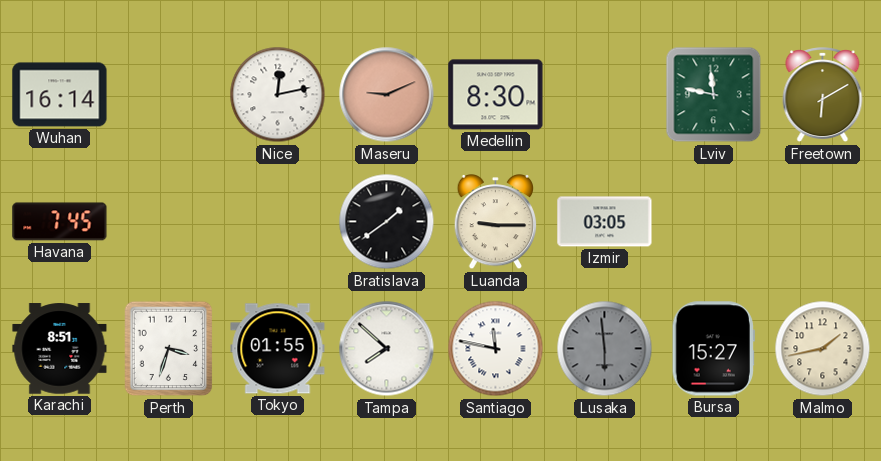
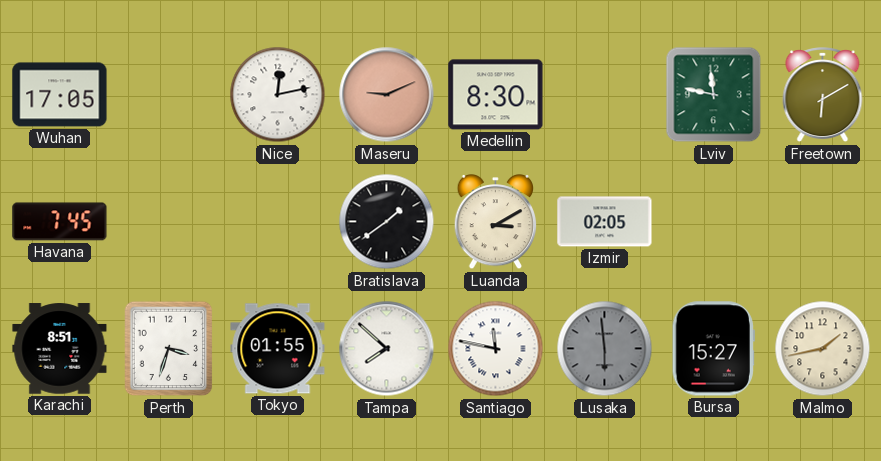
Wuhan: 16:14 -> 17:05
Luanda: 9:15 -> 3:10
Izmir: 03:05 -> 02:05
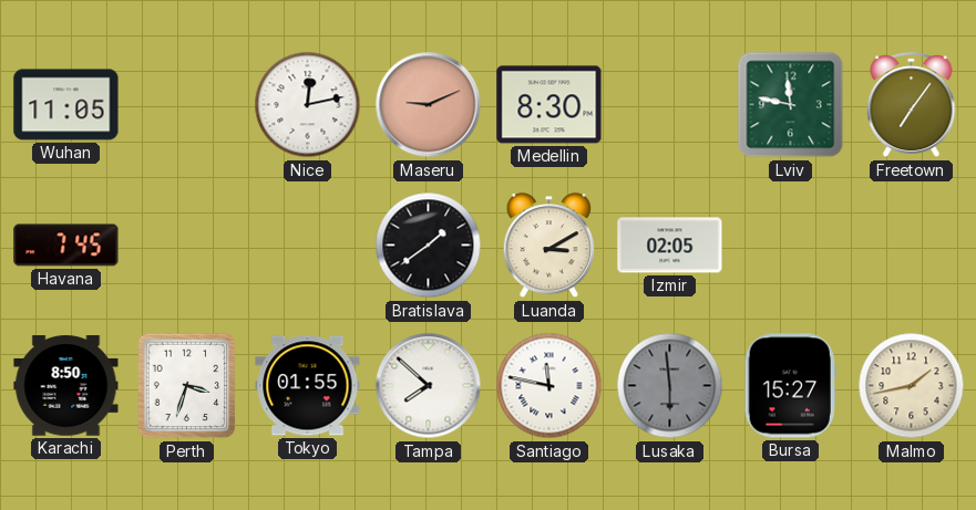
Wuhan: 17:05 -> 11:05
Freetown: 6:10 -> 7:06
Karachi: 8:51 -> 8:50
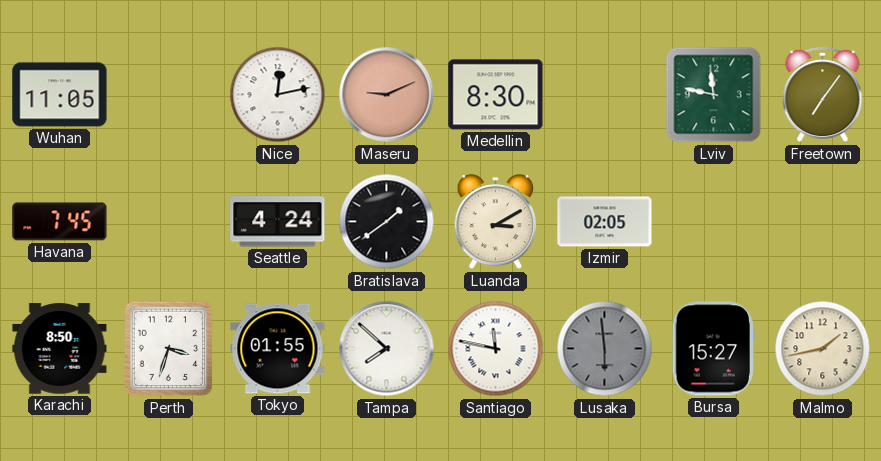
Seattle: none -> 4:24
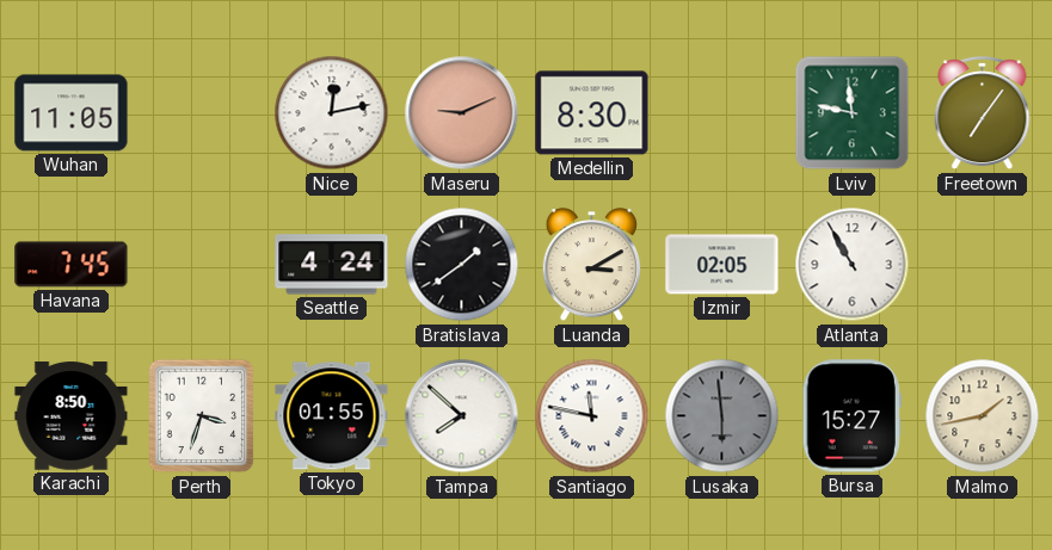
Atlanta: none -> 10:55
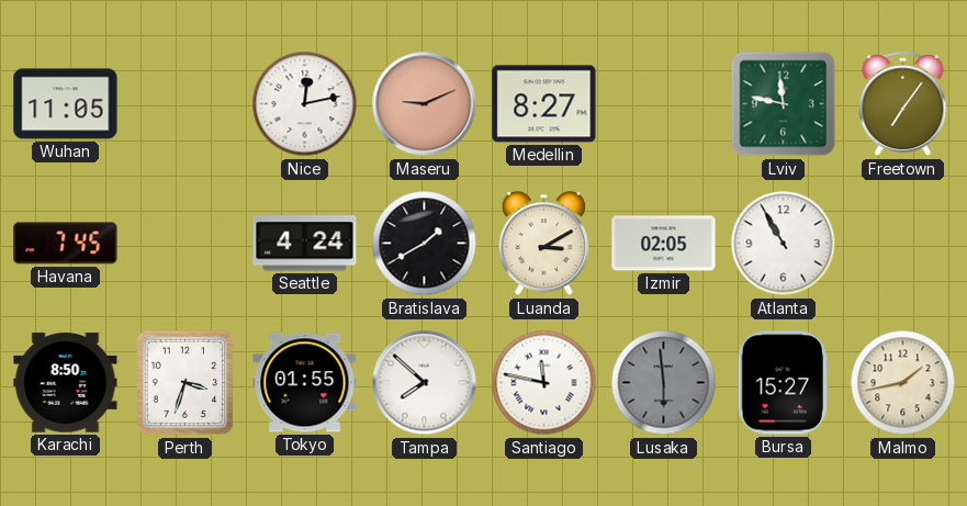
Medellin: 8:30 -> 8:27
Bratislava: 1:39 -> 1:40
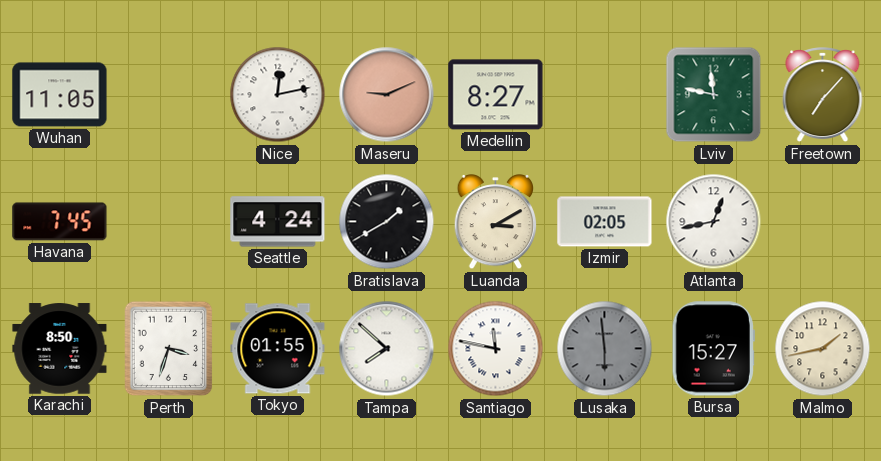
Freetown: 7:06 -> 7:07
Atlanta: 10:55 -> 12:43
